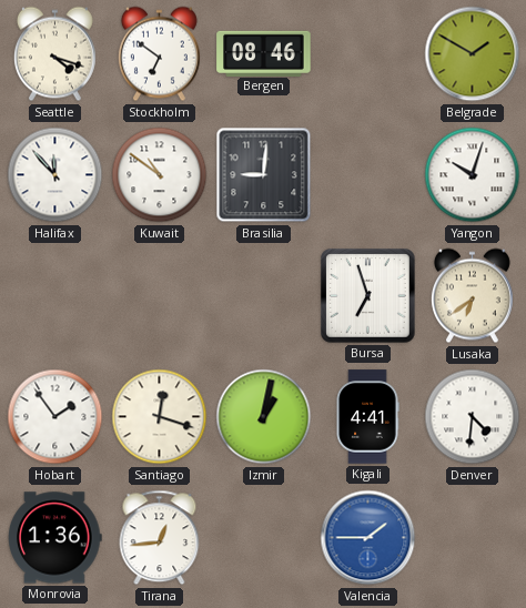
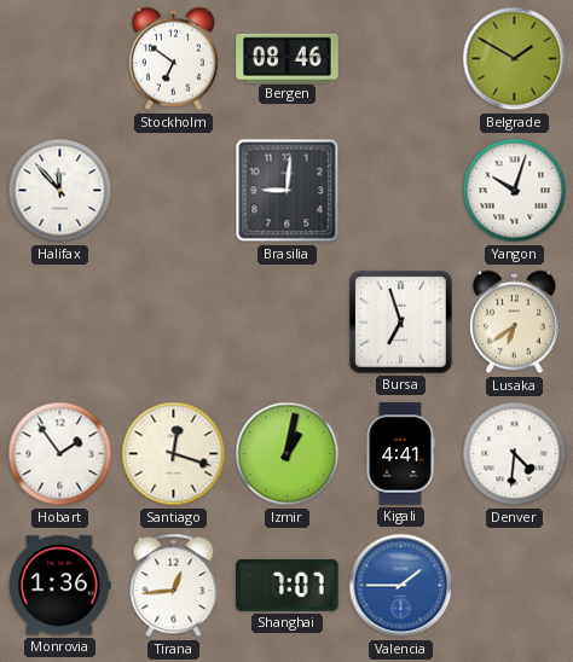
Seattle: 4:18 -> none
Kuwait: 10:51 -> none
Shanghai: none -> 7:07
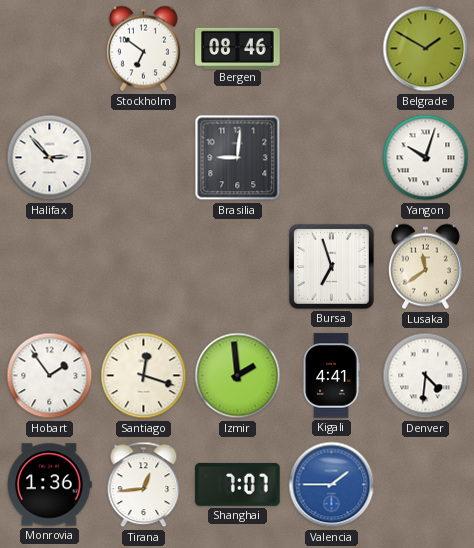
Halifax: 11:53 -> 2:53
Lusaka: 6:39 -> 11:39
Izmir: 1:02 -> 1:59
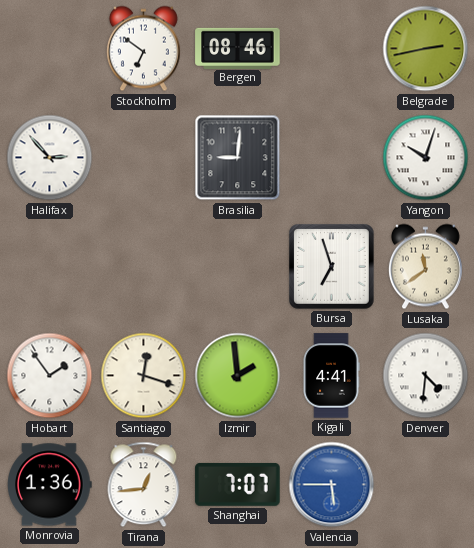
Belgrade: 1:50 -> 2:43
Valencia: 1:45 -> 5:45
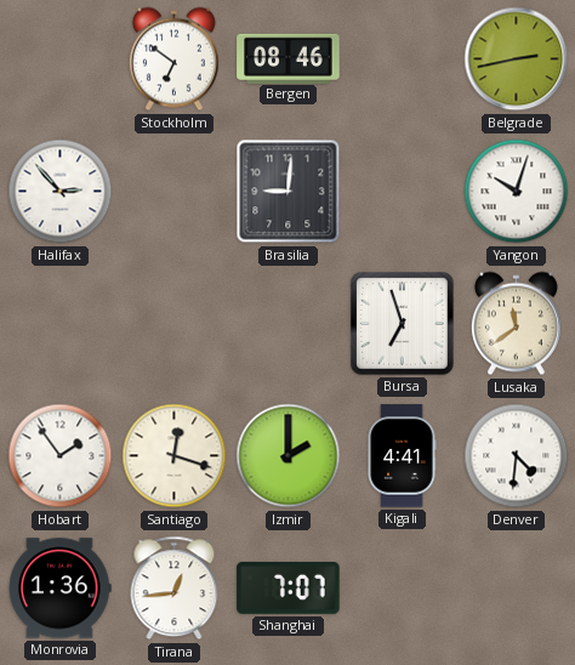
Izmir: 1:59 -> 2:00
Valencia: 5:45 -> none
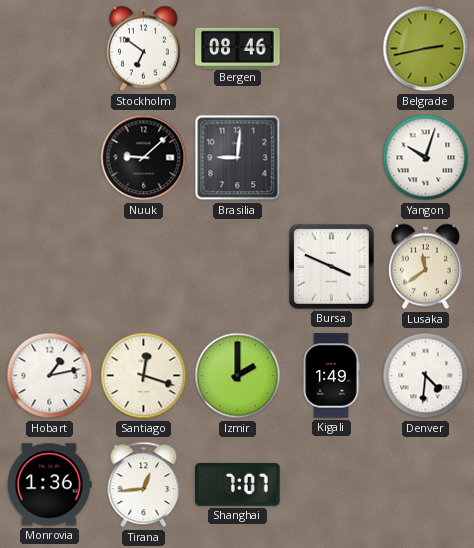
Halifax: 2:53 -> none
Nuuk: none -> 9:08
Bursa: 6:57 -> 3:49
Hobart: 1:54 -> 1:13
Kigali: 4:41 -> 1:49
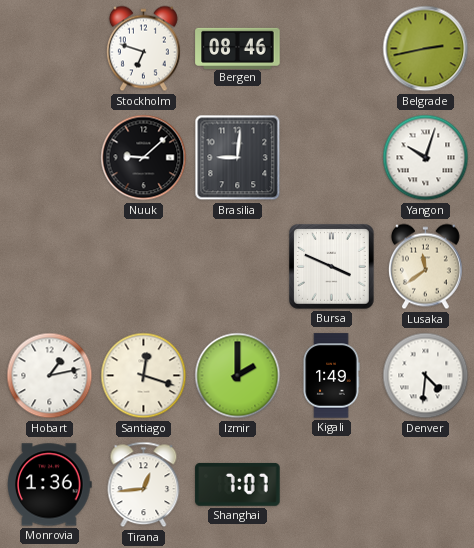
Stockholm: 6:51 -> 6:48
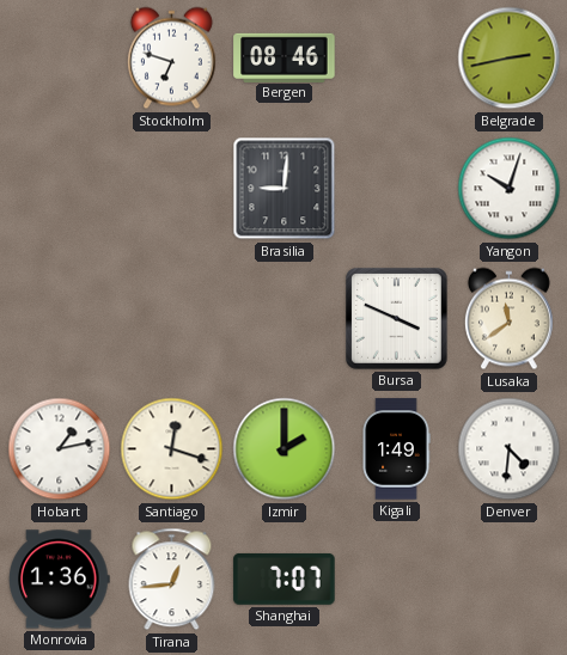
Nuuk: 9:08 -> none
